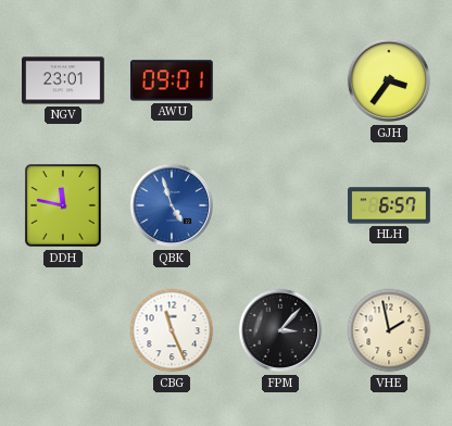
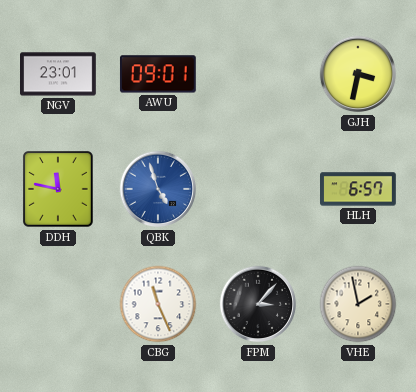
GJH: 3:36 -> 3:32
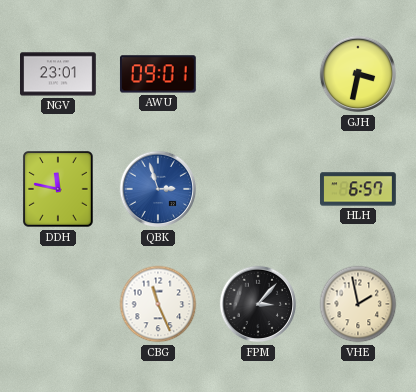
QBK: 4:57 -> 2:57
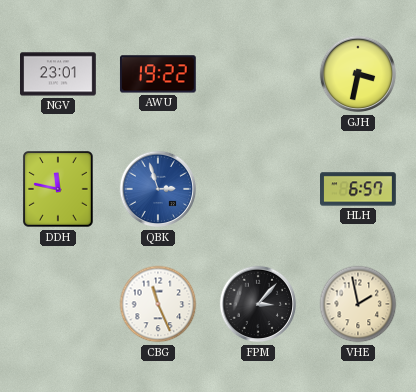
AWU: 09:01 -> 19:22
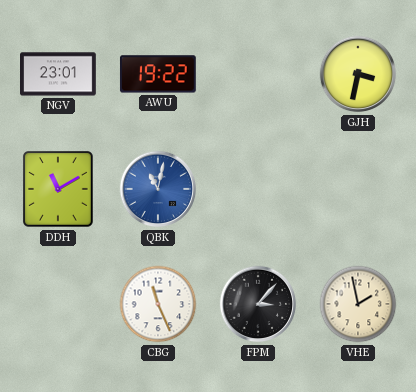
DDH: 11:47 -> 11:10
QBK: 2:57 -> 11:02
HLH: 6:57 -> none
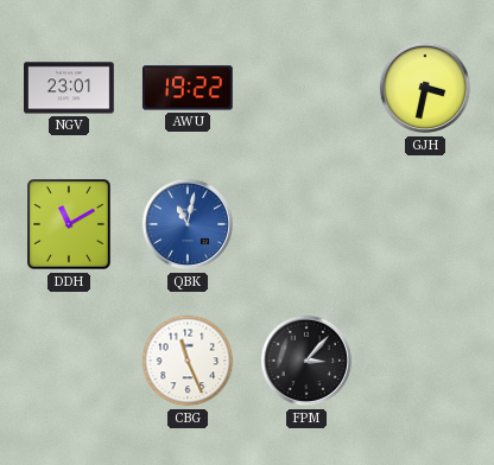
VHE: 1:58 -> none
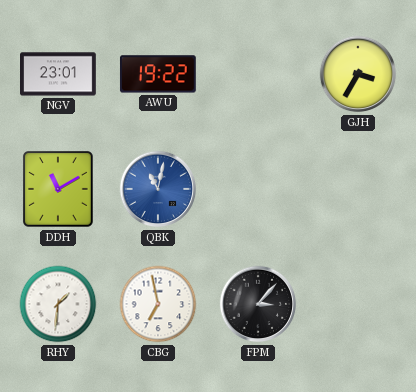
GJH: 3:32 -> 3:35
RHY: none -> 1:31
CBG: 11:26 -> 6:58
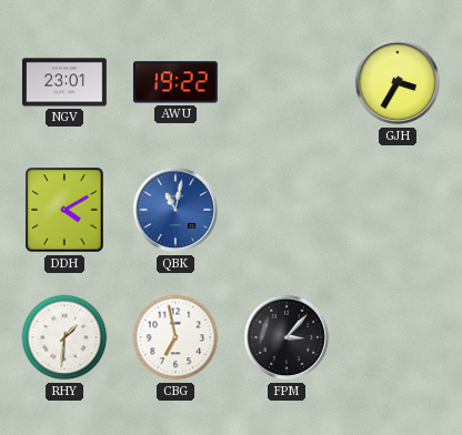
DDH: 11:10 -> 4:10
